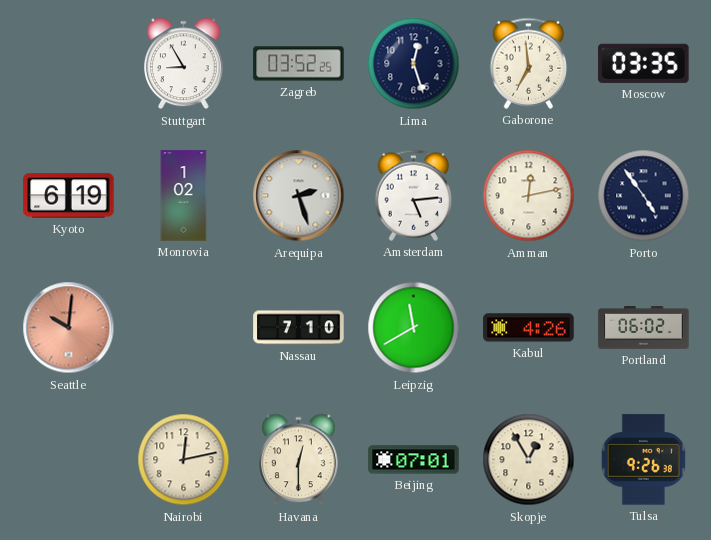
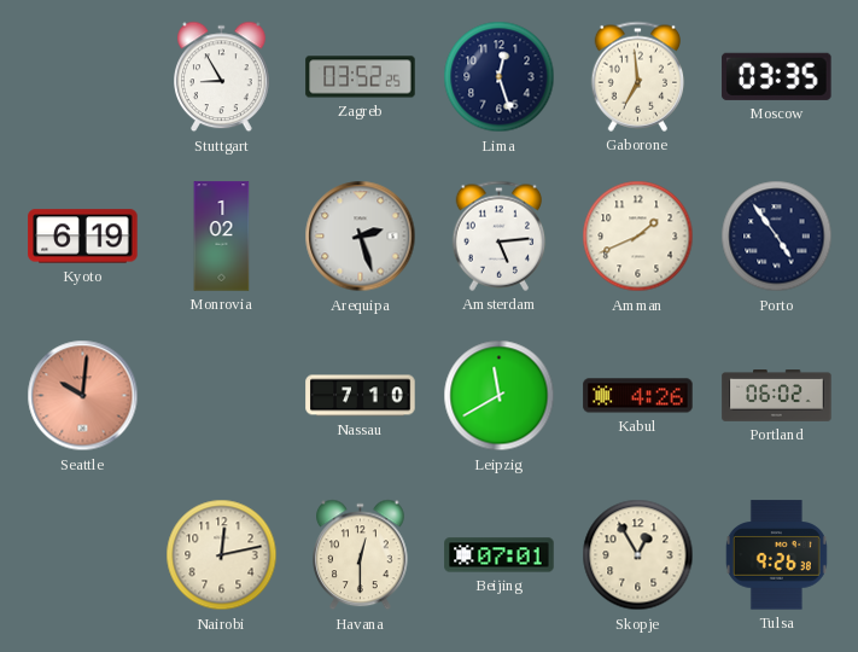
Amman: 12:13 -> 1:41
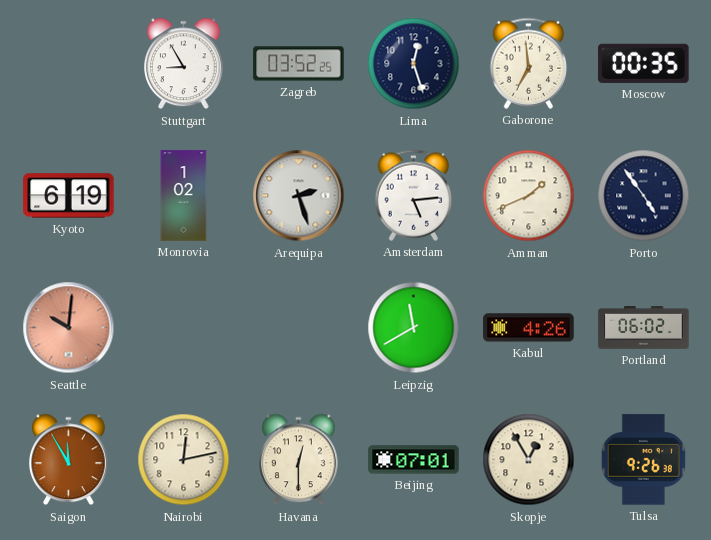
Moscow: 03:35 -> 00:35
Nassau: 7:10 -> none
Saigon: none -> 11:55
